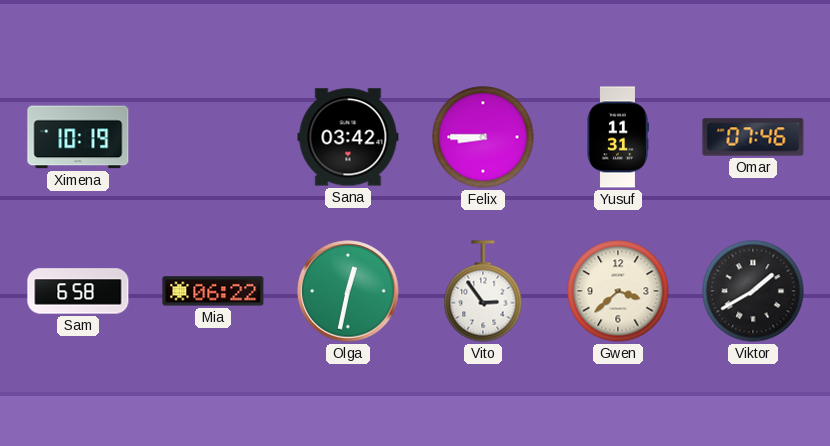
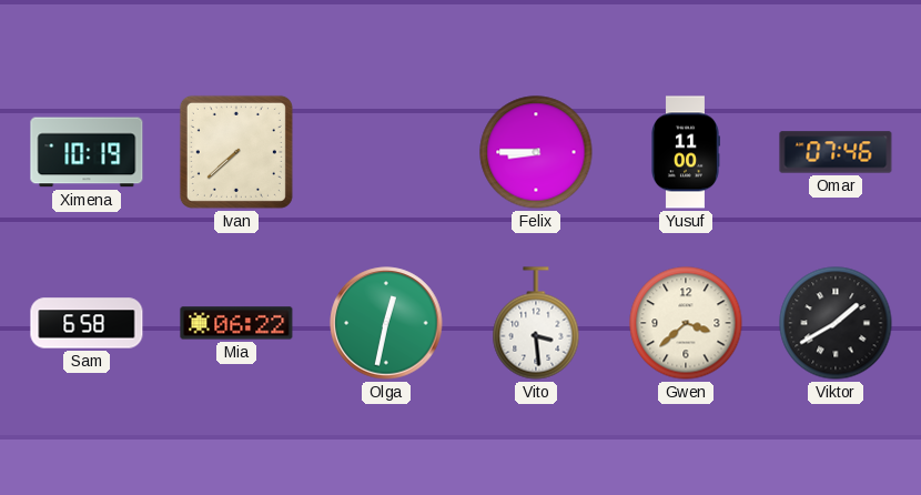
Ivan: none -> 7:38
Sana: 03:42 -> none
Yusuf: 11:31 -> 11:00
Vito: 2:54 -> 3:29
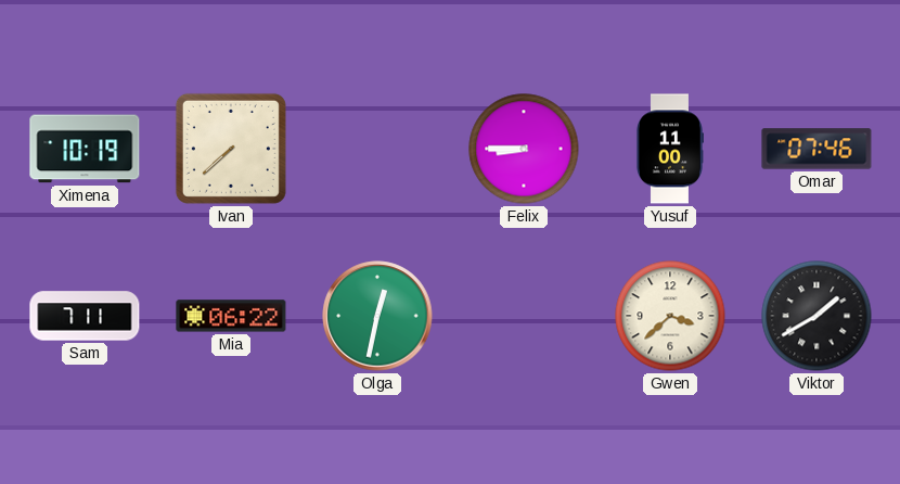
Sam: 6:58 -> 7:11
Vito: 3:29 -> none
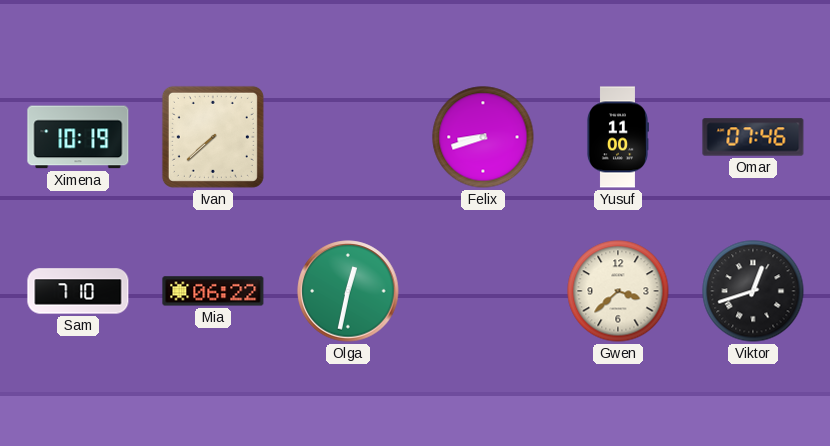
Felix: 8:45 -> 8:42
Sam: 7:11 -> 7:10
Viktor: 1:40 -> 12:42
